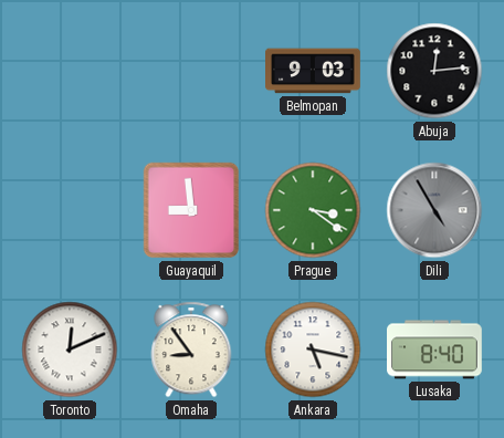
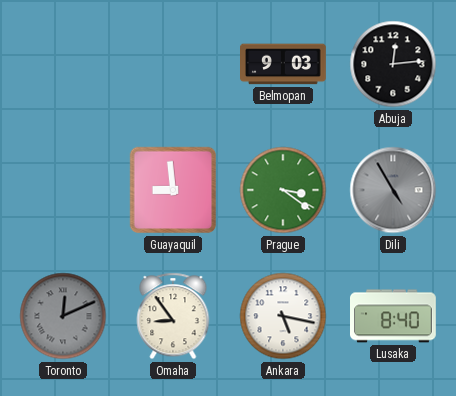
Toronto dial: white -> grey
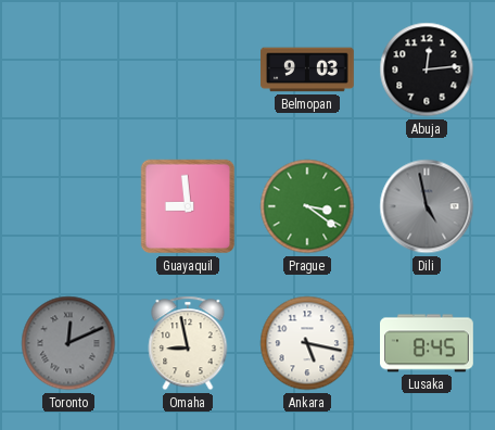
Dili: 4:55 -> 4:58
Omaha: 8:54 -> 8:58
Lusaka: 8:40 -> 8:45
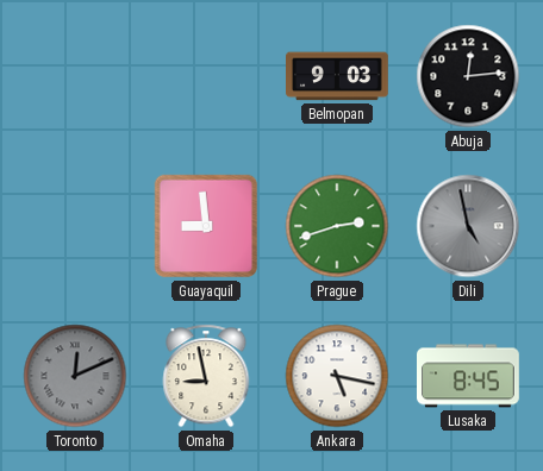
Prague: 3:21 -> 2:42
